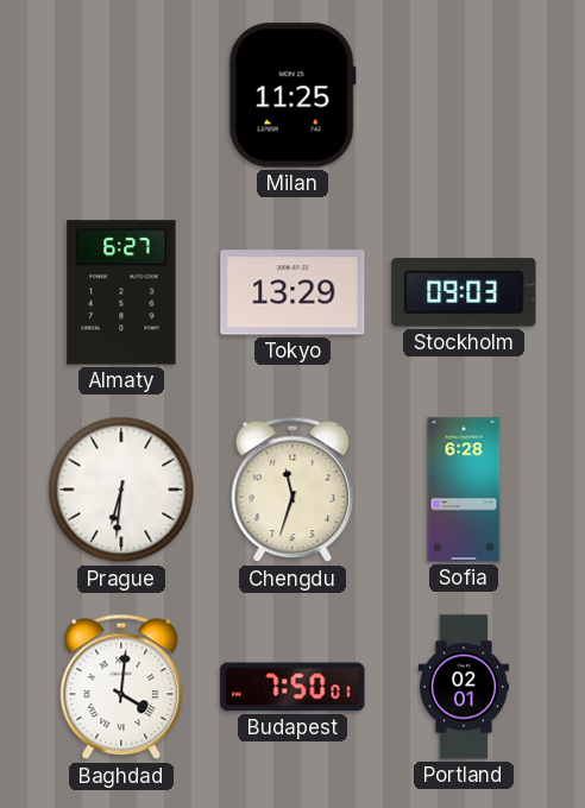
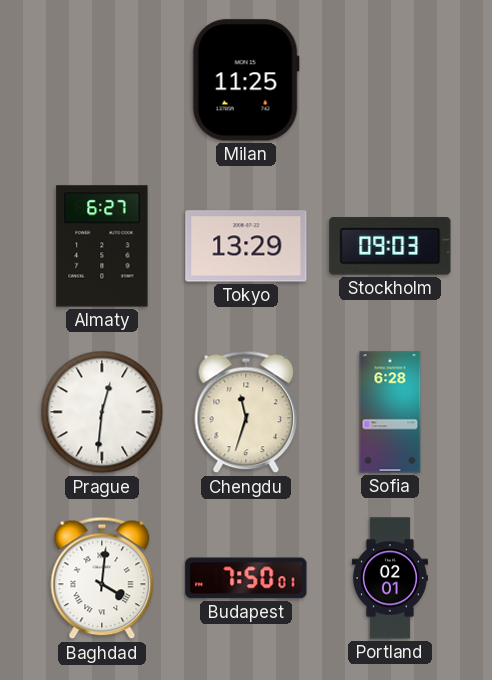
Prague: 6:31 -> 12:31
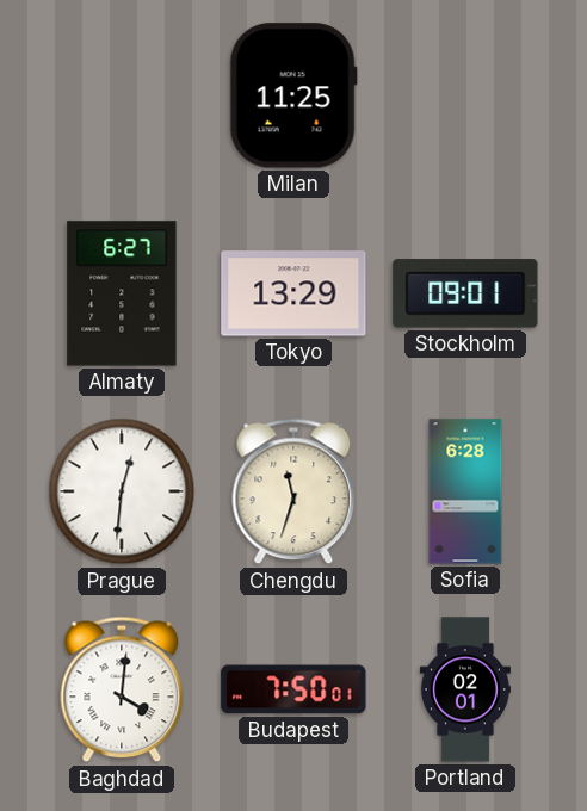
Stockholm: 09:03 -> 09:01
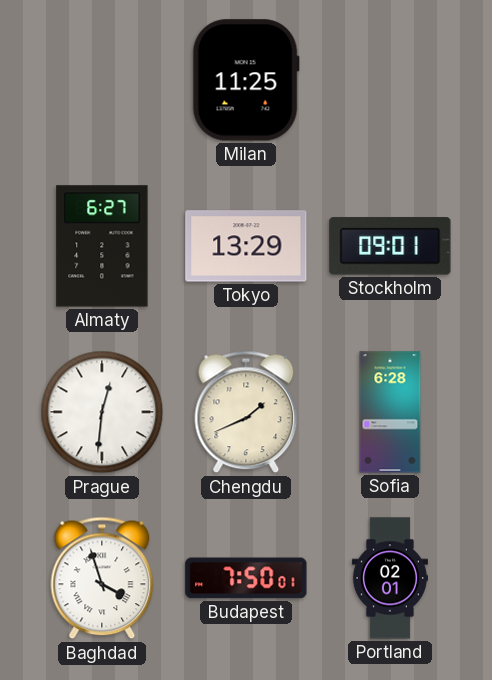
Chengdu: 11:33 -> 1:41
Baghdad: 4:01 -> 3:57
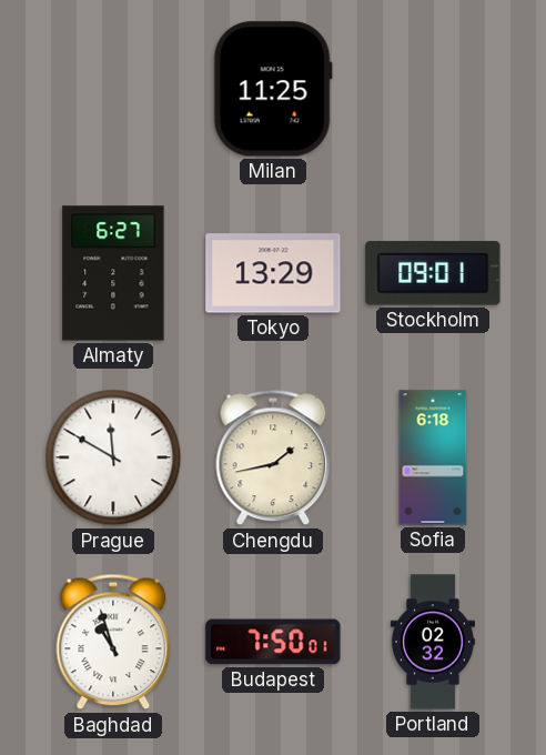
Prague: 12:31 -> 11:50
Chengdu: 1:41 -> 1:43
Sofia: 6:28 -> 6:18
Baghdad: 3:57 -> 10:57
Portland: 02:01 -> 02:32
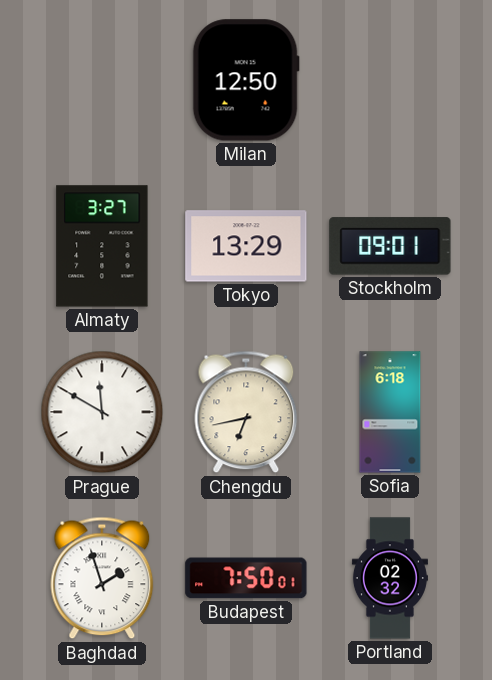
Milan: 11:25 -> 12:50
Almaty: 6:27 -> 3:27
Chengdu: 1:43 -> 6:43
Baghdad: 10:57 -> 1:57
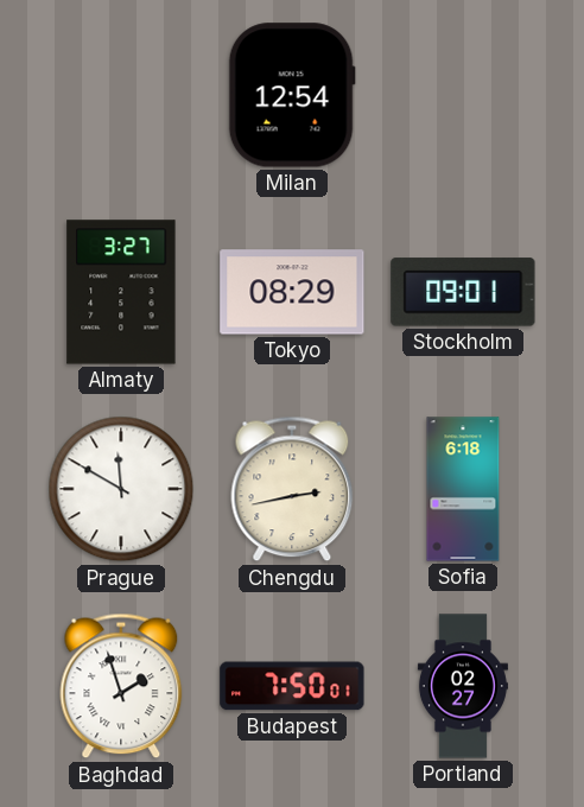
Milan: 12:50 -> 12:54
Tokyo: 13:29 -> 08:29
Chengdu: 6:43 -> 2:43
Portland: 02:32 -> 02:27
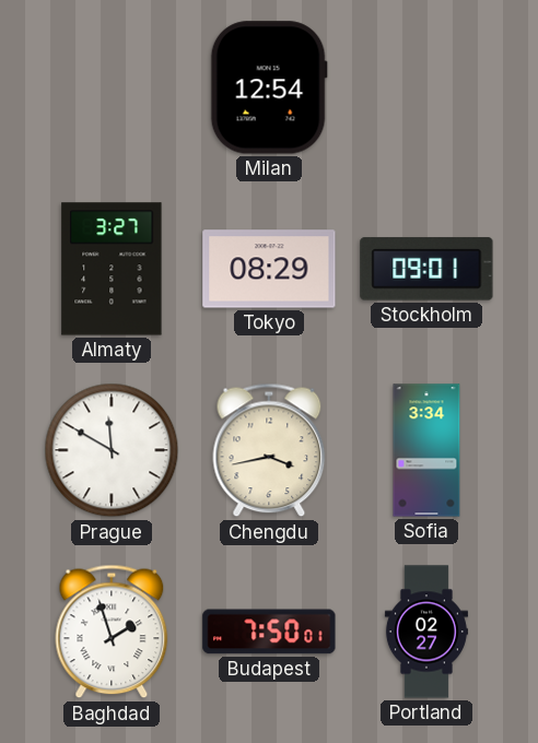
Chengdu: 2:43 -> 3:43
Sofia: 6:18 -> 3:34
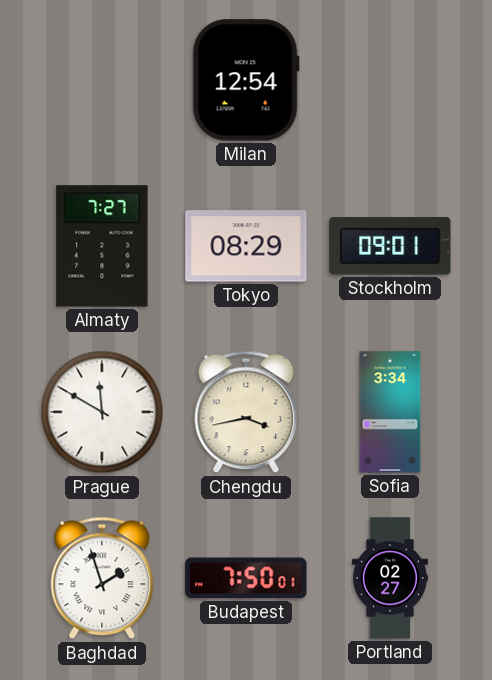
Almaty: 3:27 -> 7:27
